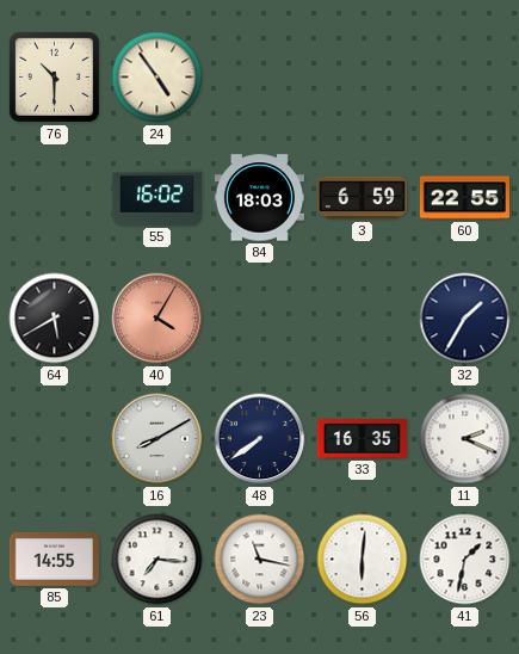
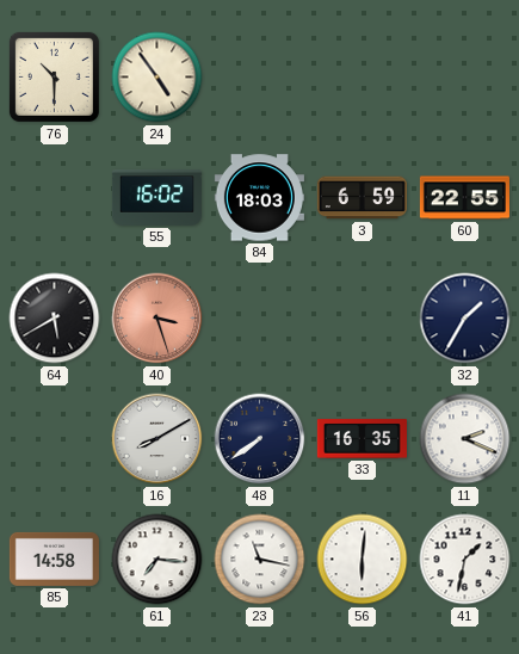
40: 4:05 -> 3:27
85: 14:55 -> 14:58
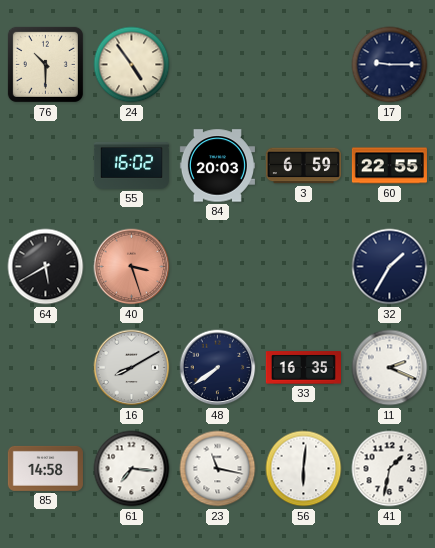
17: none -> 9:15
84: 18:03 -> 20:03
